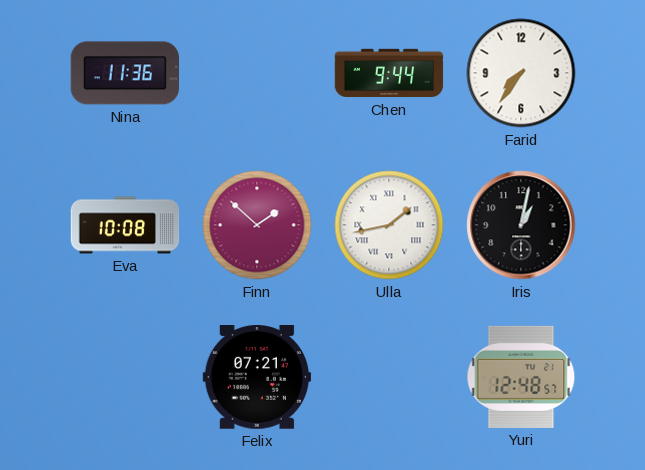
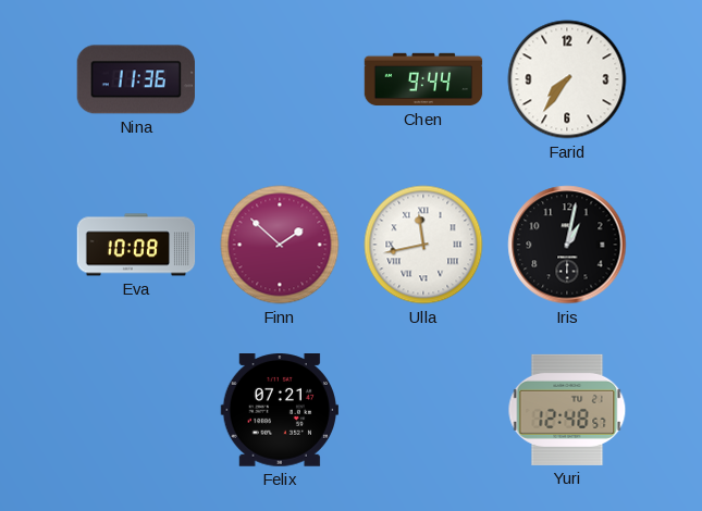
Ulla: 1:43 -> 11:43
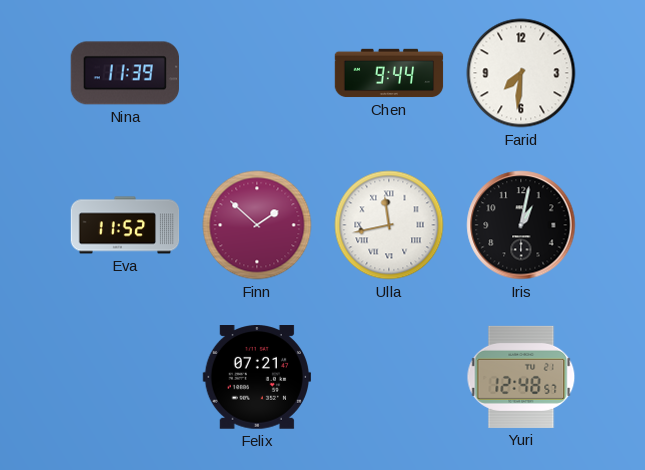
Nina: 11:36 -> 11:39
Farid: 7:36 -> 7:31
Eva: 10:08 -> 11:52
